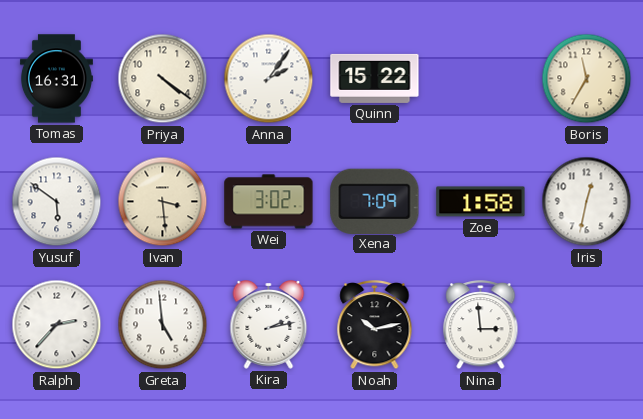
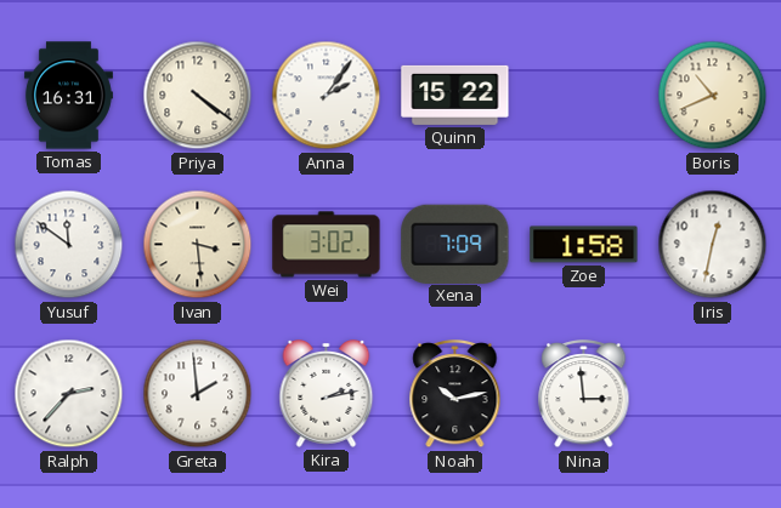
Boris: 11:35 -> 10:41
Yusuf: 5:51 -> 11:51
Greta: 4:59 -> 1:59
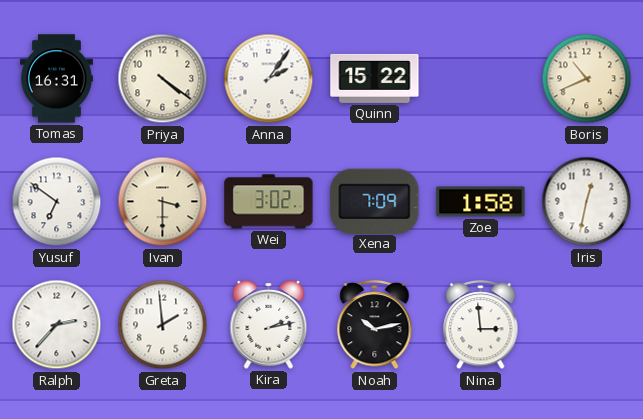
Yusuf: 11:51 -> 6:51
Ivan: 3:29 -> 3:30
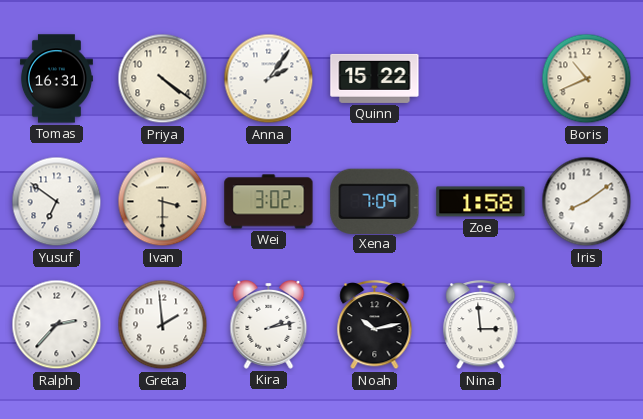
Iris: 12:32 -> 8:09
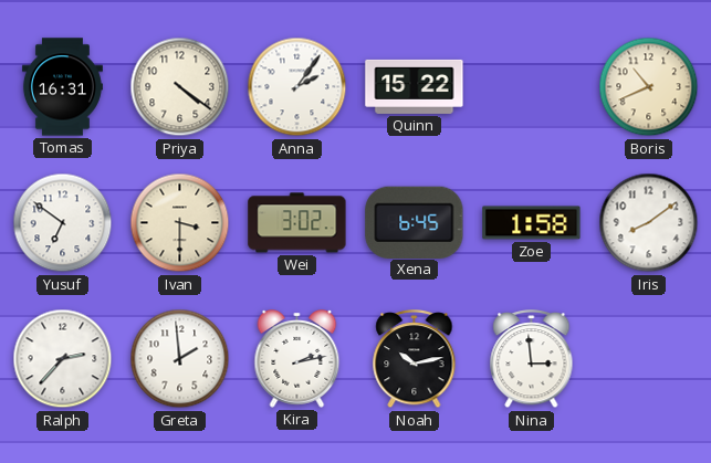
Xena: 7:09 -> 6:45
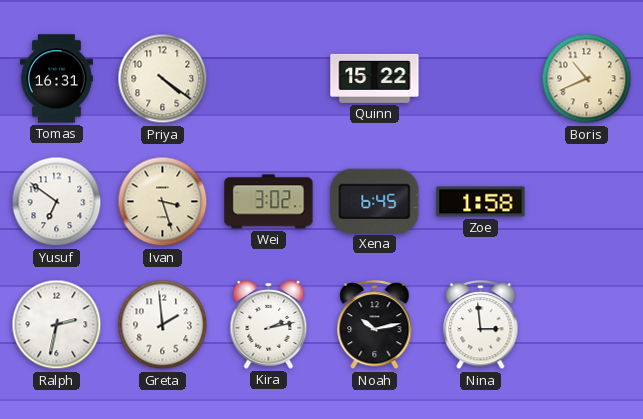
Anna: 2:06 -> none
Ivan: 3:30 -> 3:27
Iris: 8:09 -> none
Ralph: 2:37 -> 2:32
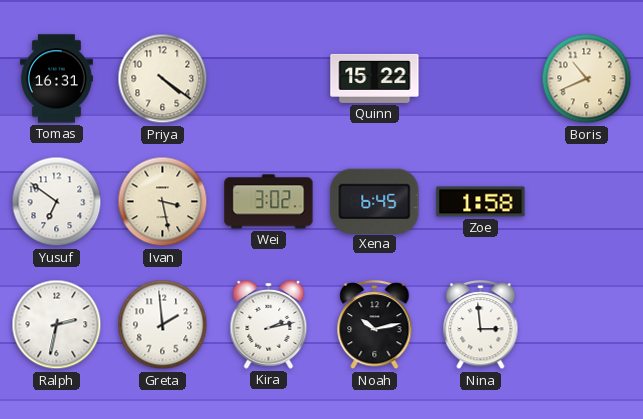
Ivan: 3:27 -> 3:28
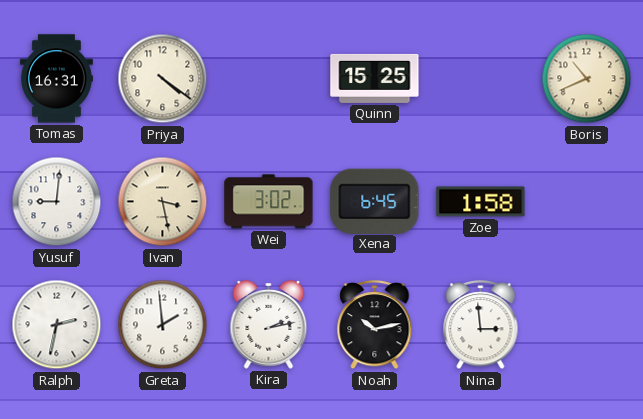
Quinn: 15:22 -> 15:25
Yusuf: 6:51 -> 9:01
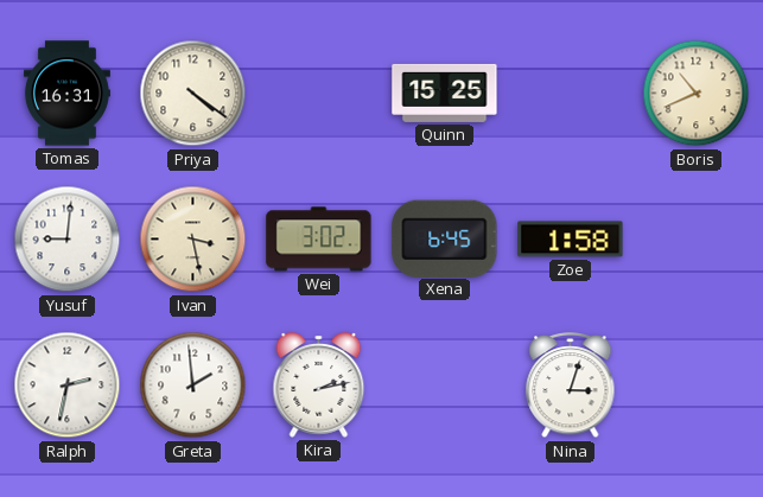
Noah: 10:13 -> none
Nina: 2:59 -> 3:03
